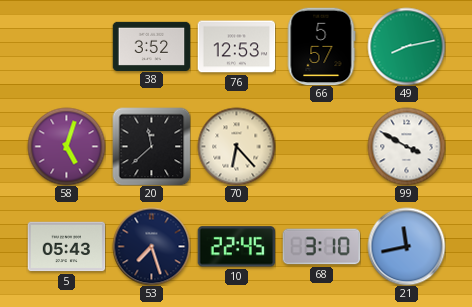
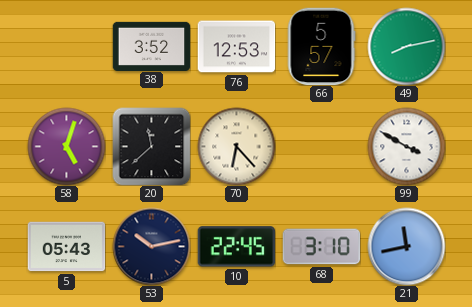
53: 7:27 -> 10:13
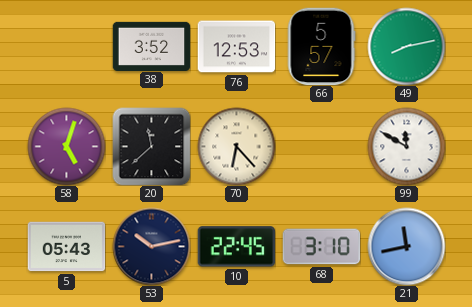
99: 3:50 -> 11:50
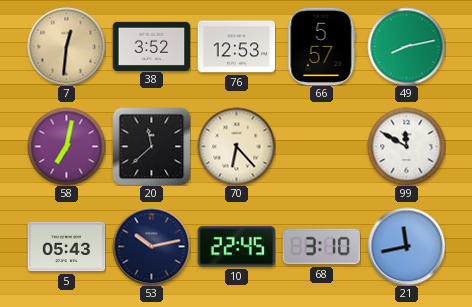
7: none -> 12:31
58: 5:03 -> 7:02
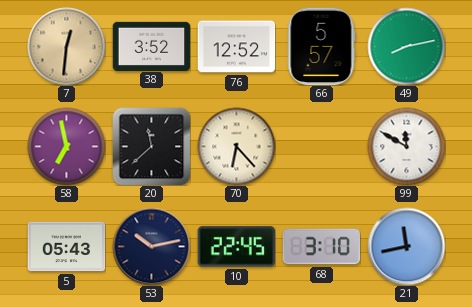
76: 12:53 -> 12:52
58: 7:02 -> 6:58
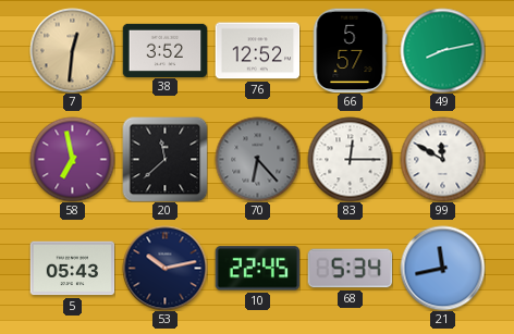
70 dial: cream -> grey
83: none -> 12:15
68: 3:10 -> 5:34
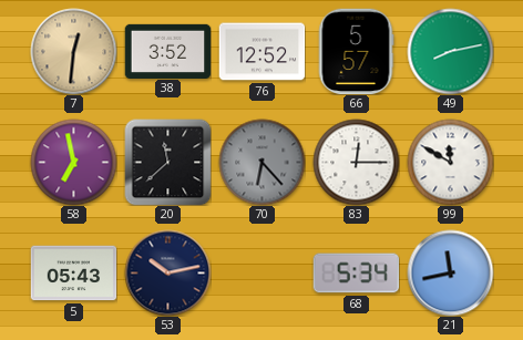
10: 22:45 -> none
